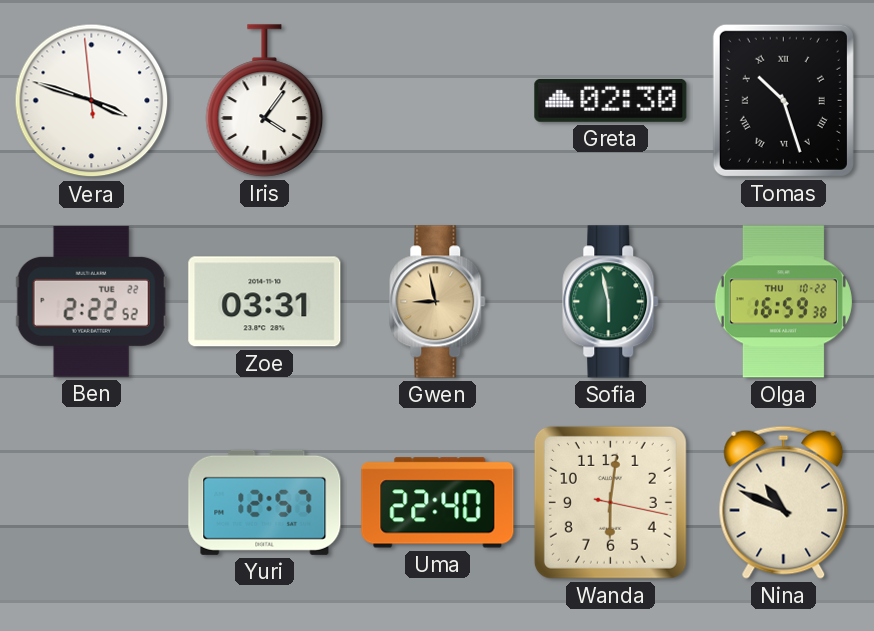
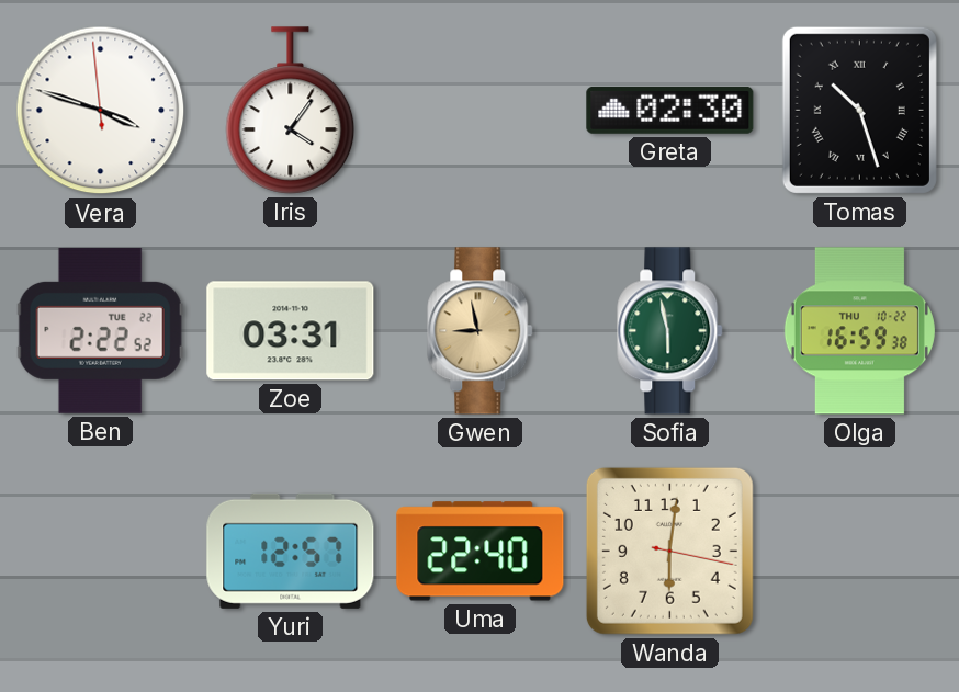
Nina: 10:49 -> none
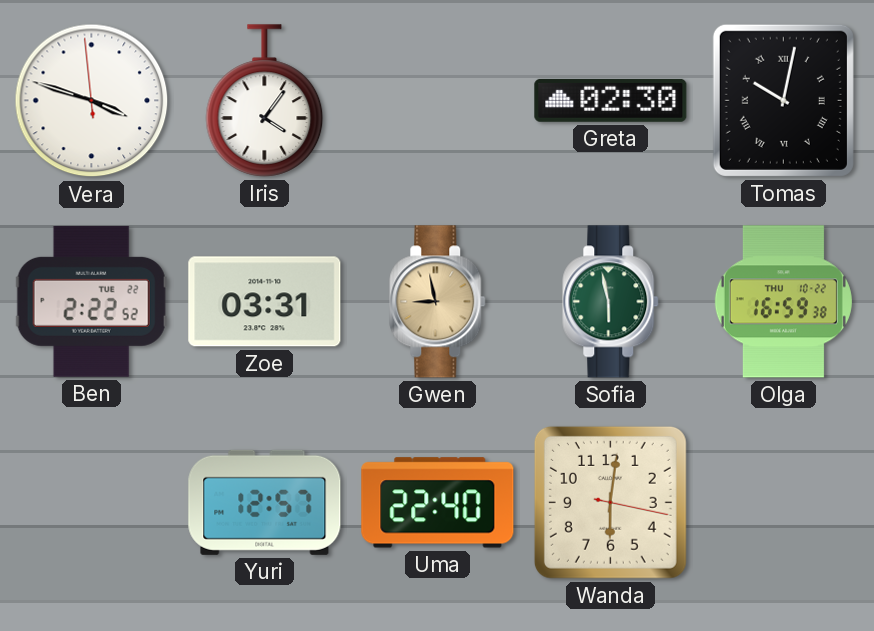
Tomas: 10:27 -> 10:02
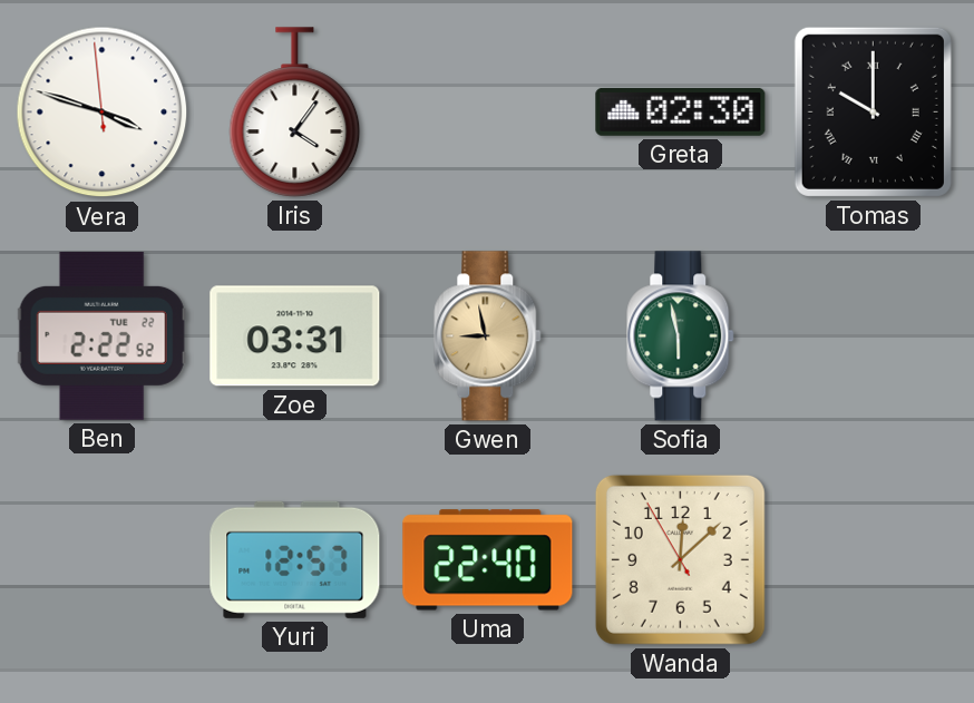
Tomas: 10:02 -> 10:00
Olga: 16:59 -> none
Wanda: 6:01 -> 12:07
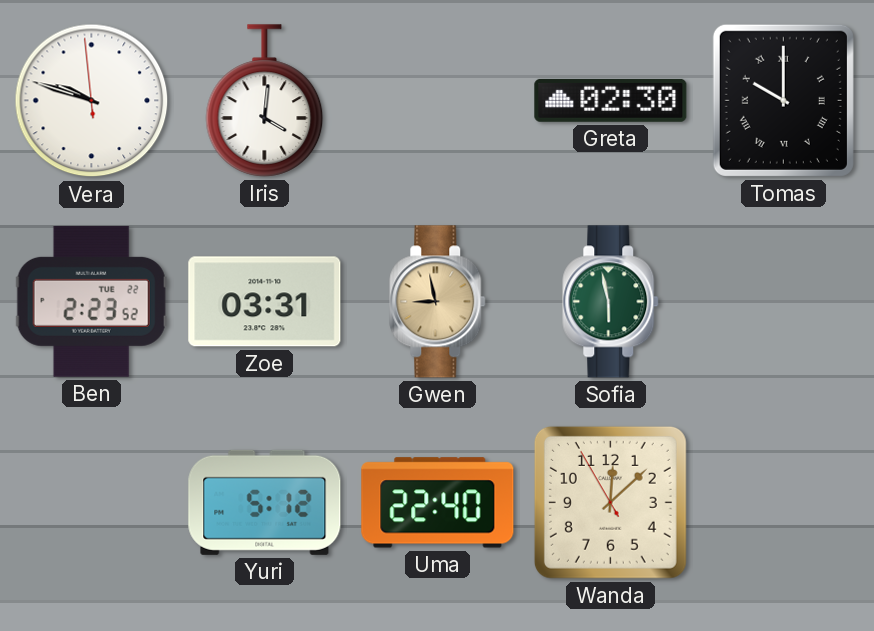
Vera: 3:47 -> 9:47
Iris: 4:06 -> 4:01
Ben: 2:22 -> 2:23
Yuri: 12:57 -> 5:12
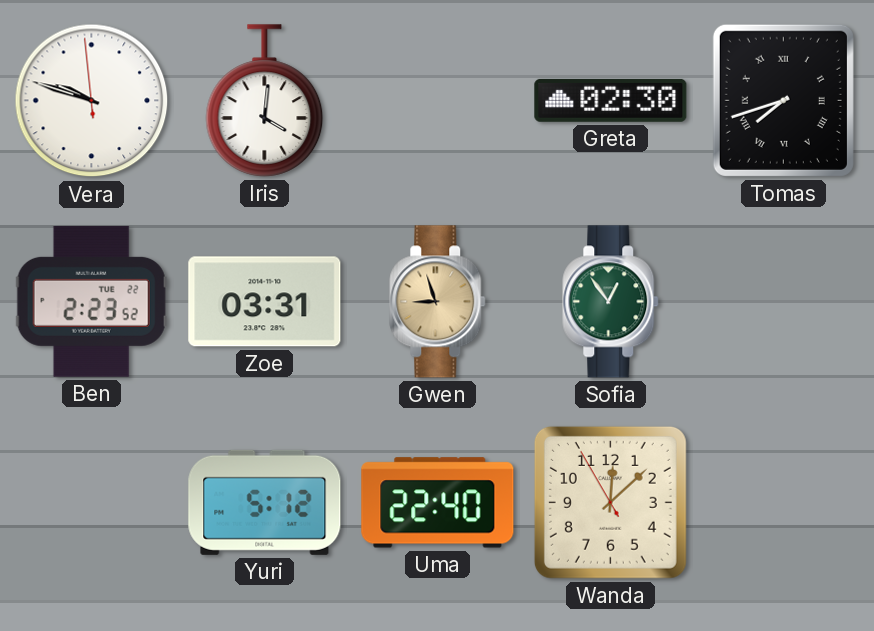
Tomas: 10:00 -> 7:42
Gwen: 8:58 -> 8:57
Sofia: 5:58 -> 12:54
